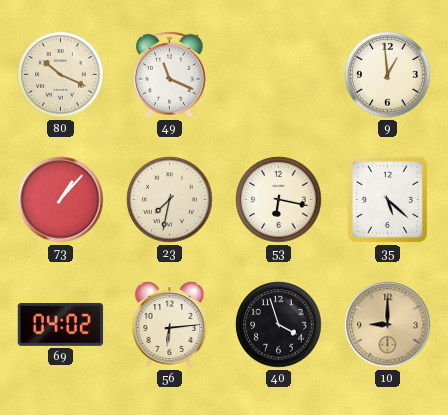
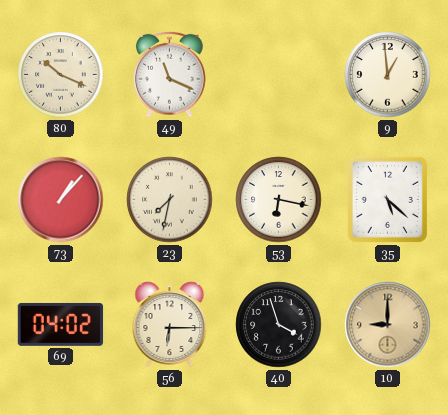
56: 6:14 -> 6:15
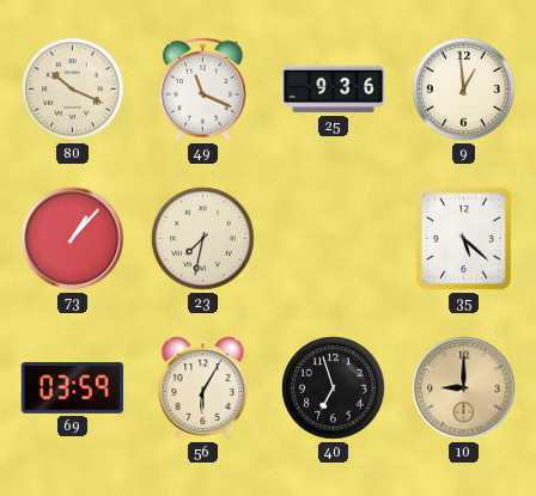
25: none -> 9:36
53: 6:17 -> none
69: 04:02 -> 03:59
56: 6:15 -> 6:05
40: 3:57 -> 6:57
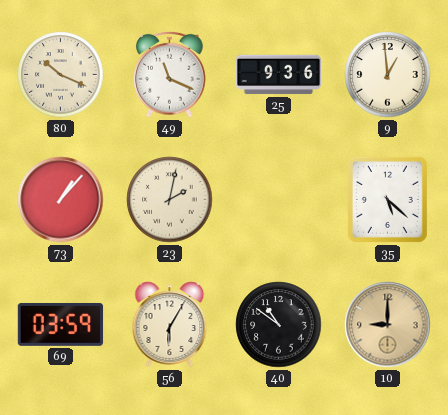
23: 7:32 -> 2:02
40: 6:57 -> 10:51
